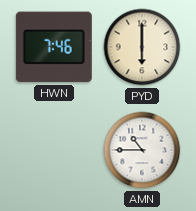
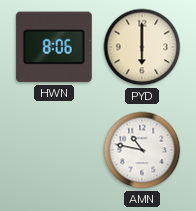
HWN: 7:46 -> 8:06
AMN: 10:45 -> 10:47
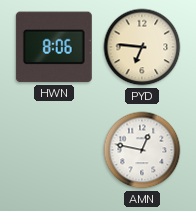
PYD: 6:00 -> 6:46
AMN: 10:47 -> 12:47
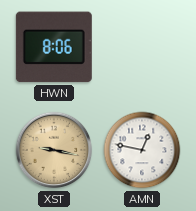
PYD: 6:46 -> none
XST: none -> 9:17
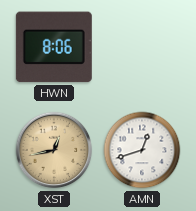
XST: 9:17 -> 12:43
AMN: 12:47 -> 12:42
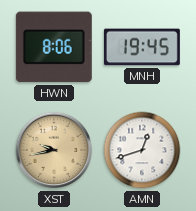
MNH: none -> 19:45
XST: 12:43 -> 9:43
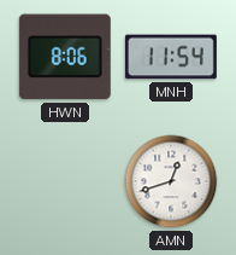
MNH: 19:45 -> 11:54
XST: 9:43 -> none
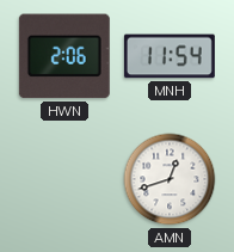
HWN: 8:06 -> 2:06
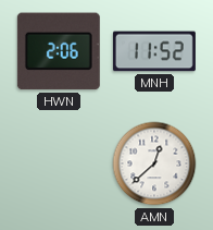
MNH: 11:54 -> 11:52
AMN: 12:42 -> 12:38
